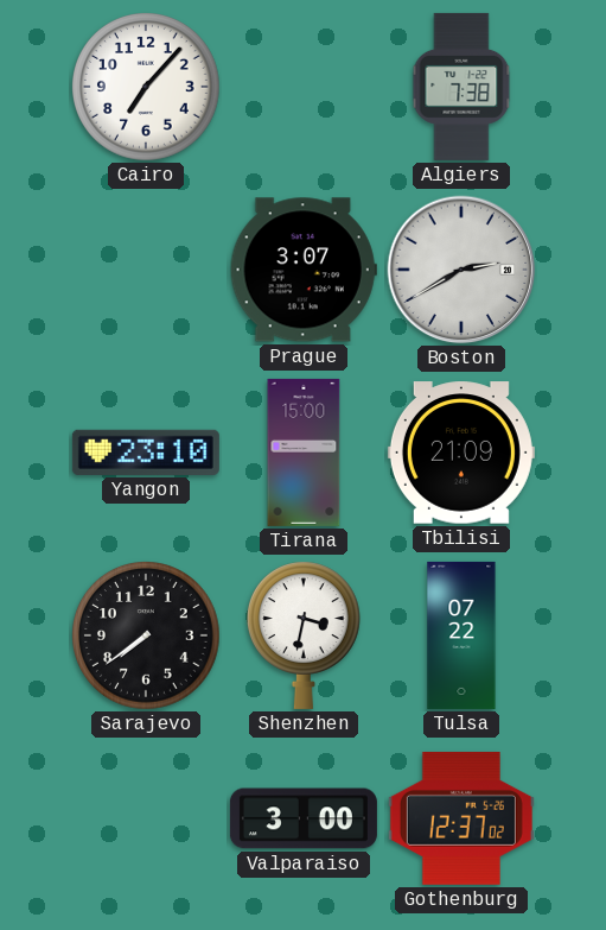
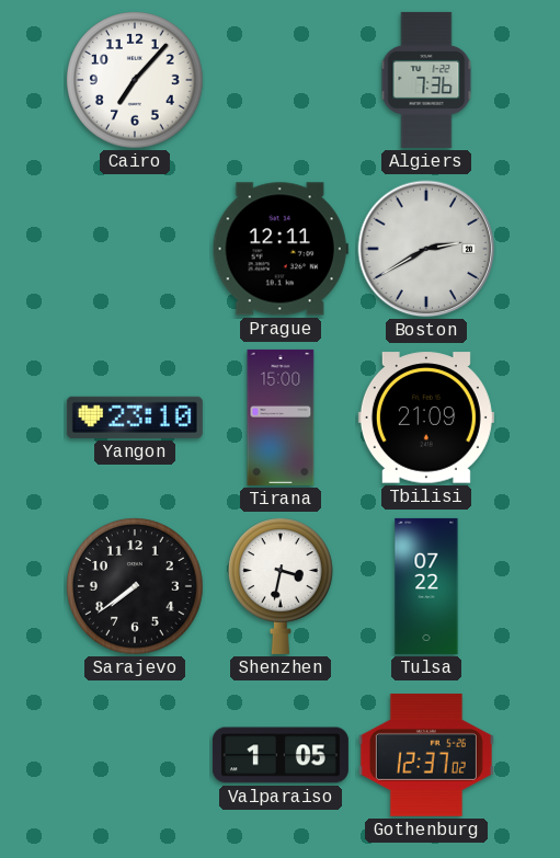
Algiers: 7:38 -> 7:36
Prague: 3:07 -> 12:11
Valparaiso: 3:00 -> 1:05
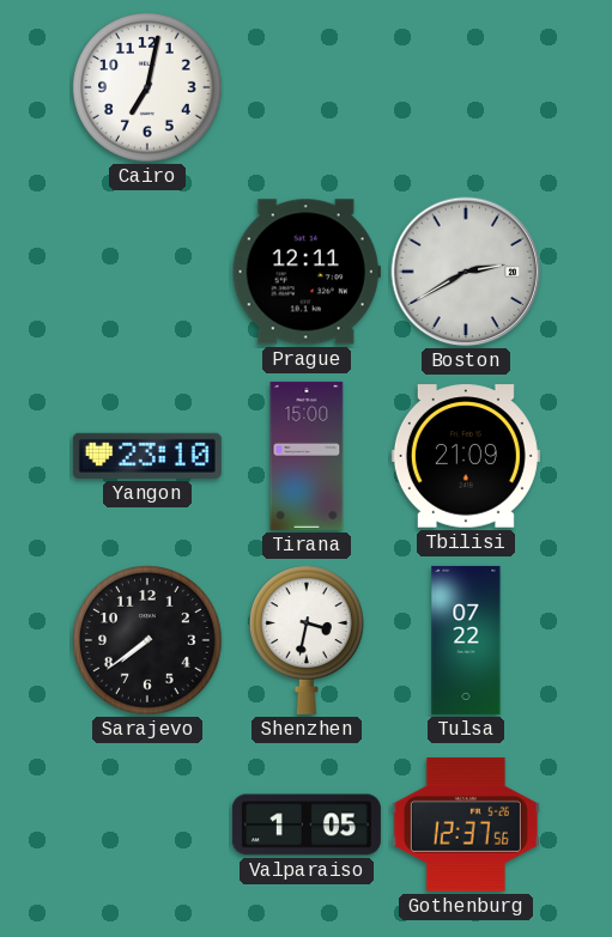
Cairo: 7:07 -> 7:02
Algiers: 7:36 -> none
Gothenburg: 12:37:02 -> 12:37:56
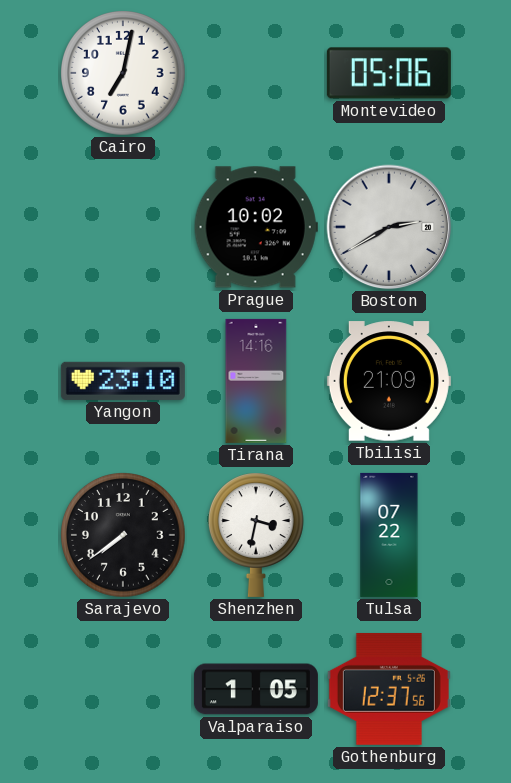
Montevideo: none -> 05:06
Prague: 12:11 -> 10:02
Tirana: 15:00 -> 14:16
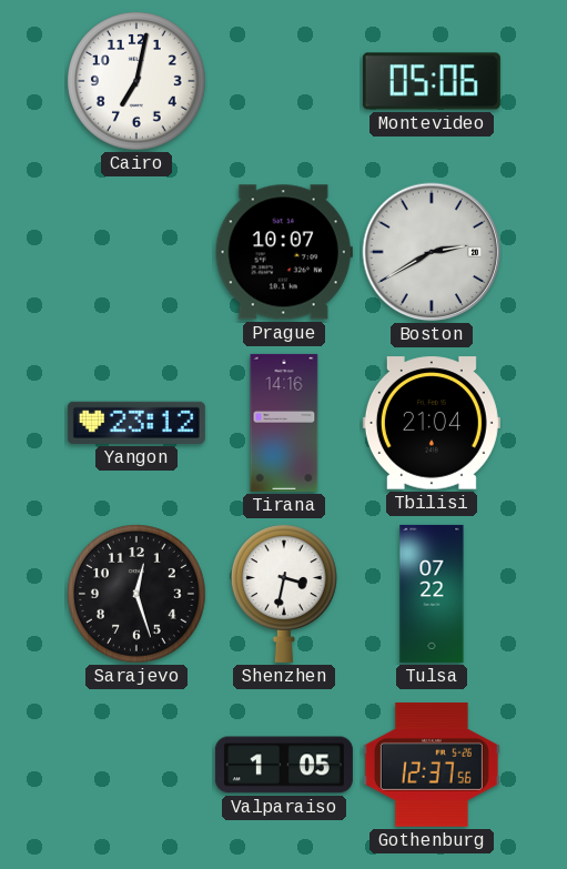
Prague: 10:02 -> 10:07
Yangon: 23:10 -> 23:12
Tbilisi: 21:09 -> 21:04
Sarajevo: 7:39 -> 12:27
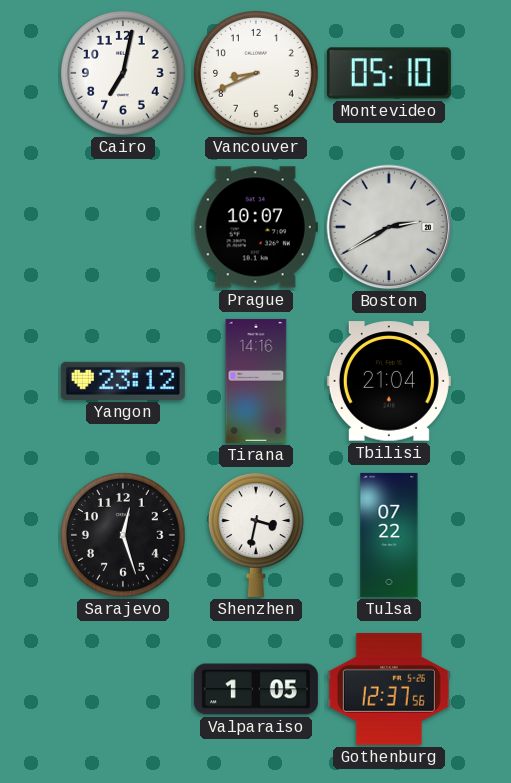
Vancouver: none -> 8:41
Montevideo: 05:06 -> 05:10
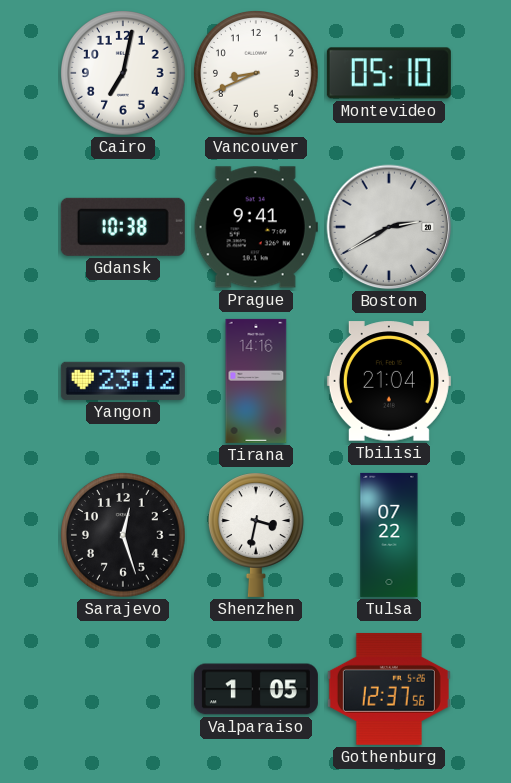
Gdansk: none -> 10:38
Prague: 10:07 -> 9:41
